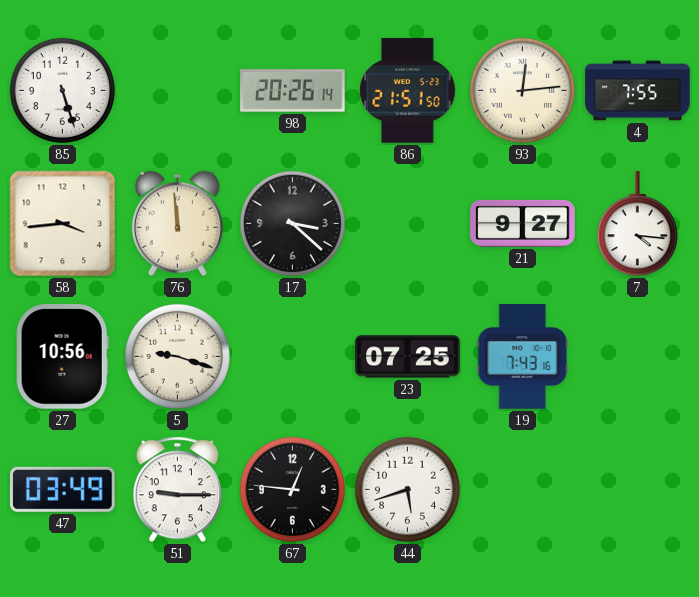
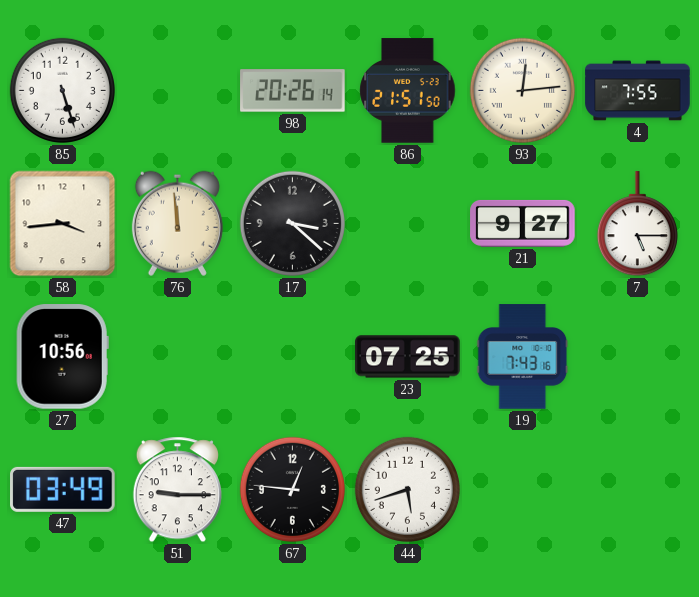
7: 4:16 -> 5:15
5: 9:18 -> none
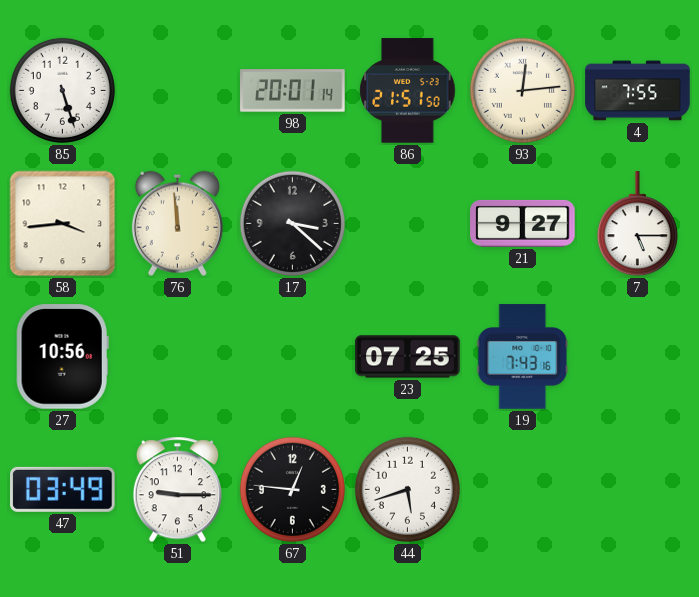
98: 20:26 -> 20:01
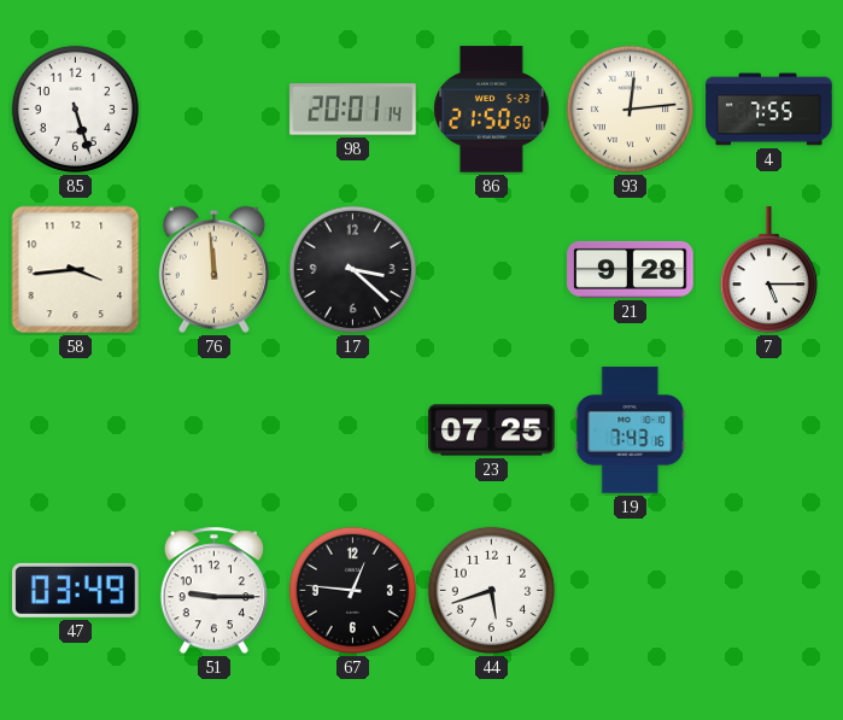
86: 21:51 -> 21:50
21: 9:27 -> 9:28
27: 10:56 -> none
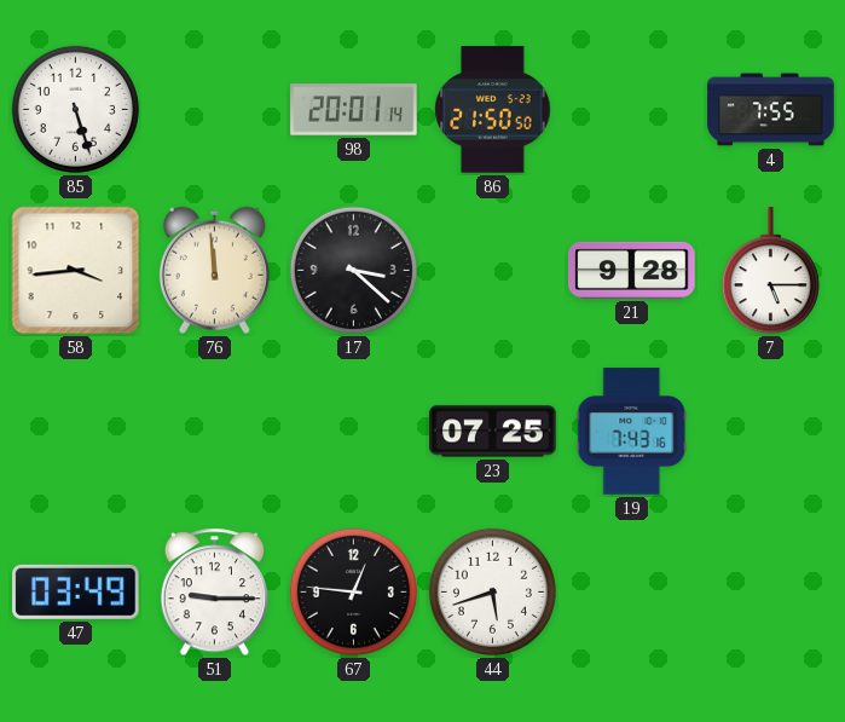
93: 12:14 -> none
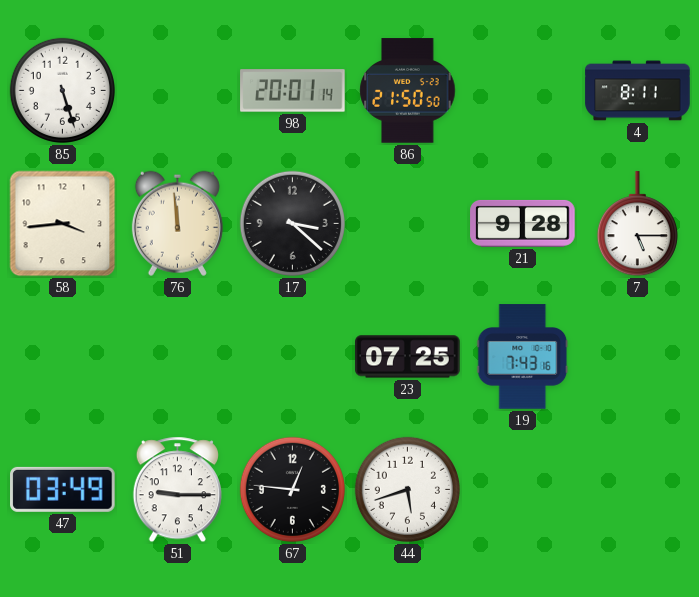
4: 7:55 -> 8:11
